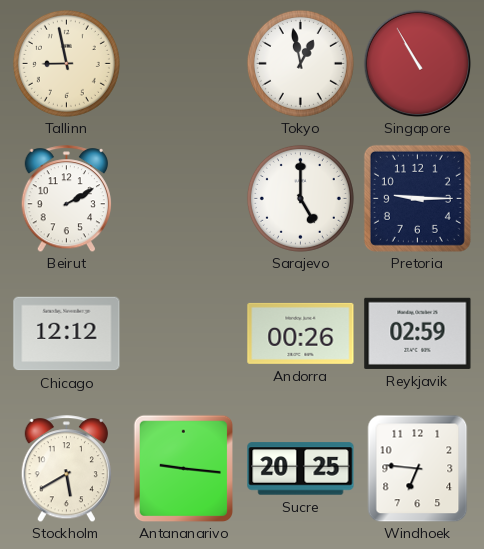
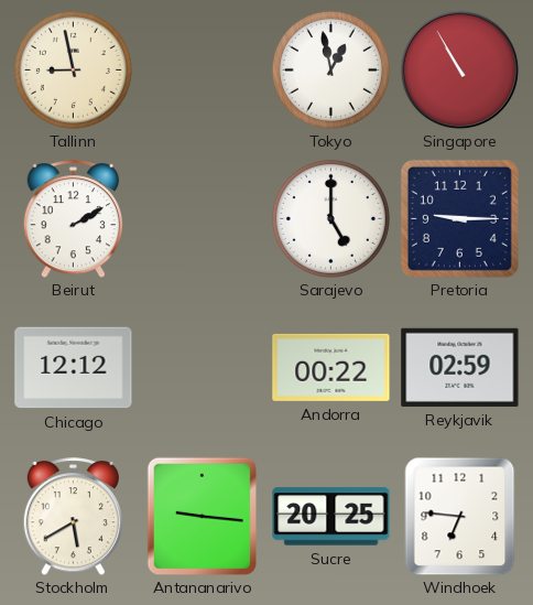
Andorra: 00:26 -> 00:22
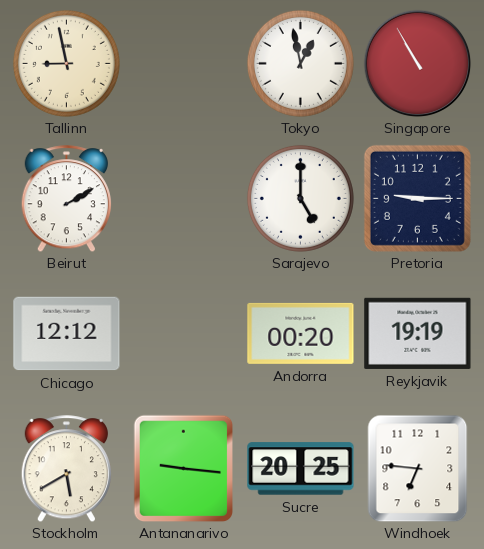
Andorra: 00:22 -> 00:20
Reykjavik: 02:59 -> 19:19
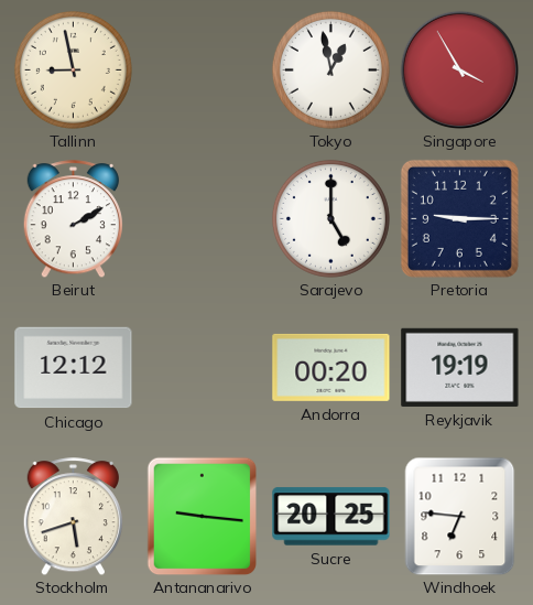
Singapore: 10:55 -> 3:55
Stockholm: 5:40 -> 5:42
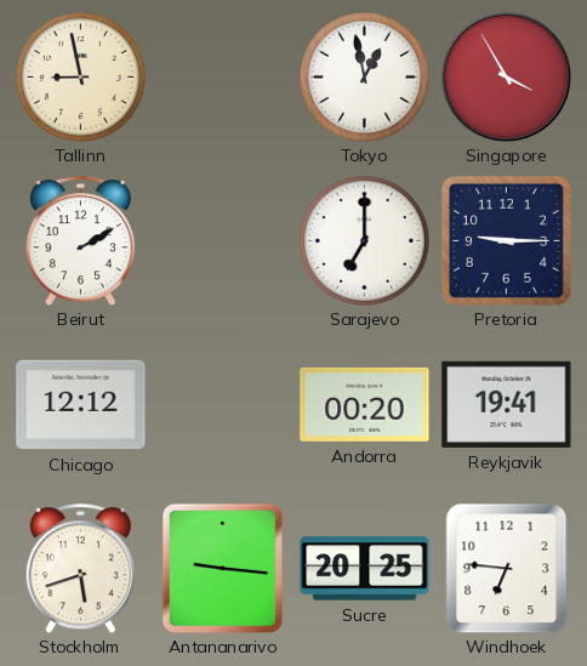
Sarajevo: 5:00 -> 7:00
Reykjavik: 19:19 -> 19:41
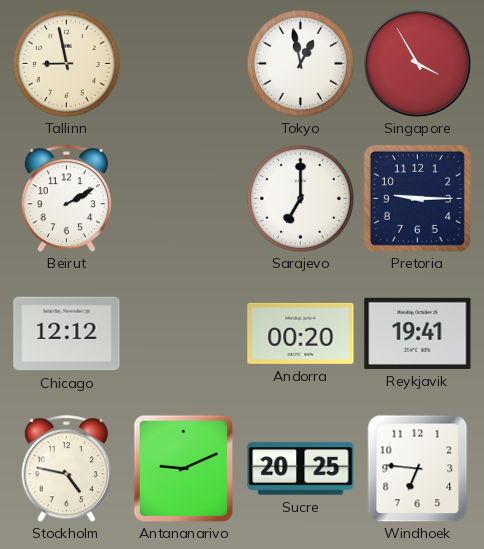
Stockholm: 5:42 -> 4:47
Antananarivo: 9:16 -> 9:11
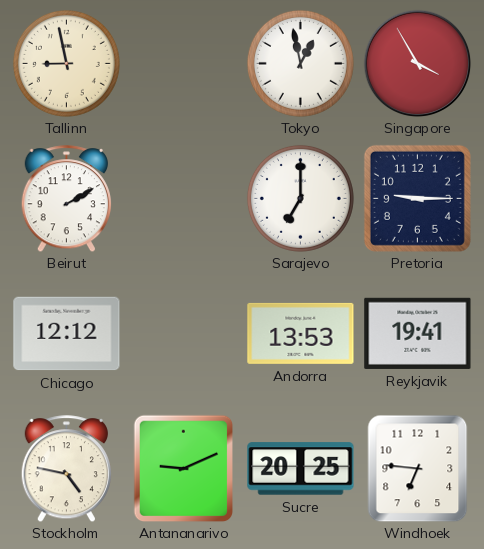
Andorra: 00:20 -> 13:53
